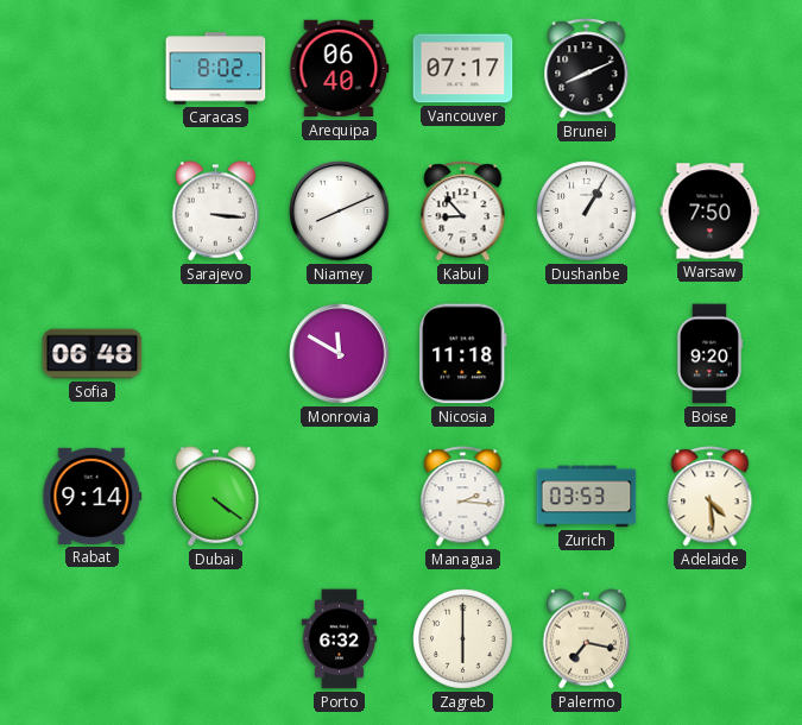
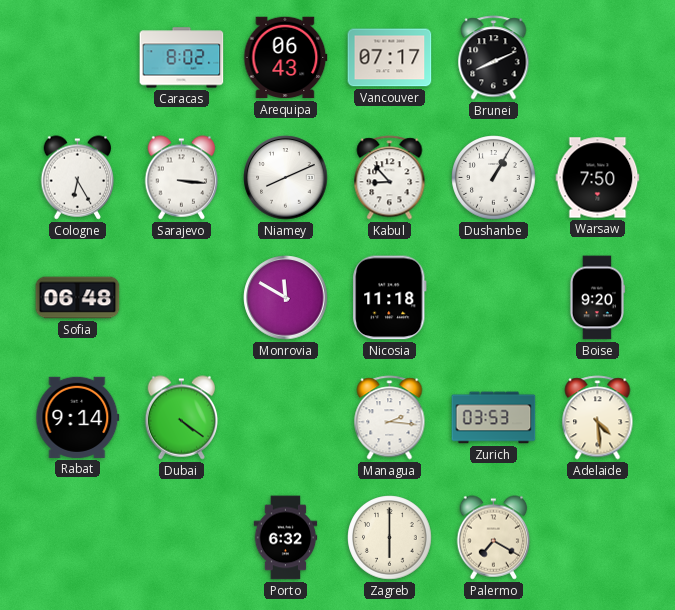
Arequipa: 06:40 -> 06:43
Cologne: none -> 6:25
Palermo: 7:17 -> 7:20
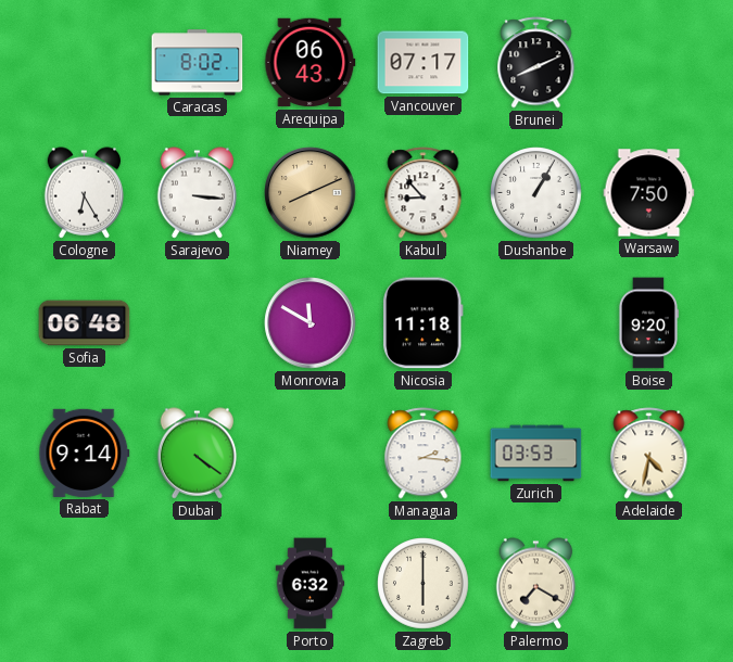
Niamey dial: white -> champagne
Adelaide: 4:29 -> 4:32
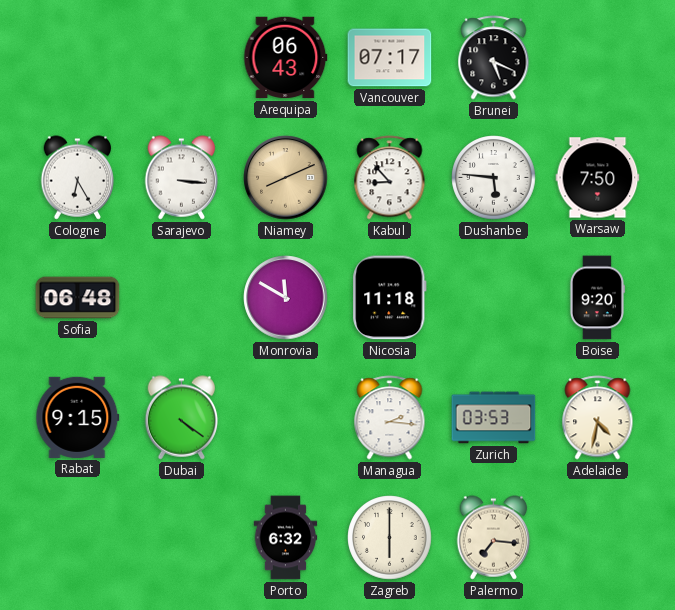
Caracas: 8:02 -> none
Brunei: 8:11 -> 5:19
Dushanbe: 1:05 -> 5:46
Rabat: 9:14 -> 9:15
Palermo: 7:20 -> 7:16
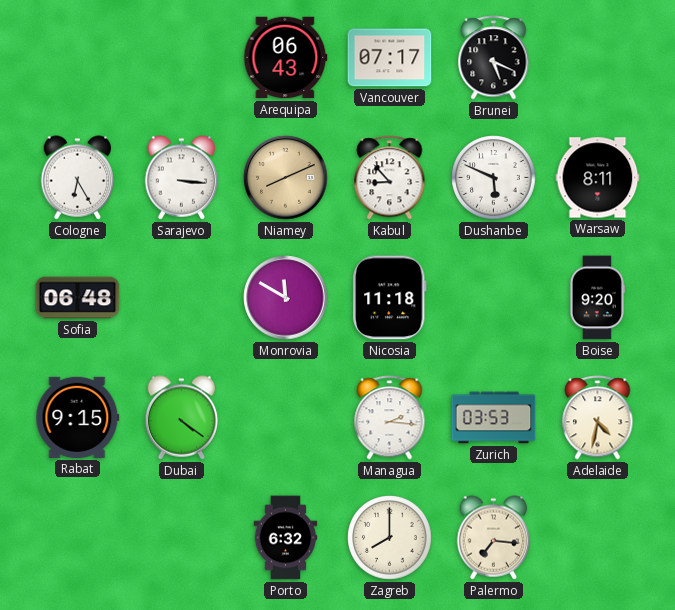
Dushanbe: 5:46 -> 5:49
Warsaw: 7:50 -> 8:11
Zagreb: 6:00 -> 8:00
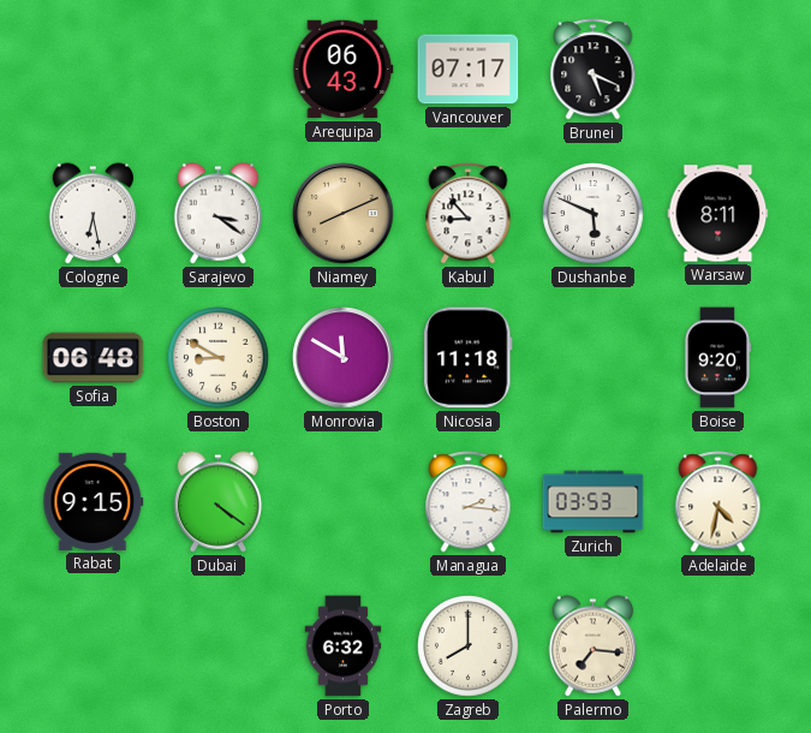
Cologne: 6:25 -> 6:28
Sarajevo: 3:16 -> 3:21
Boston: none -> 8:50
